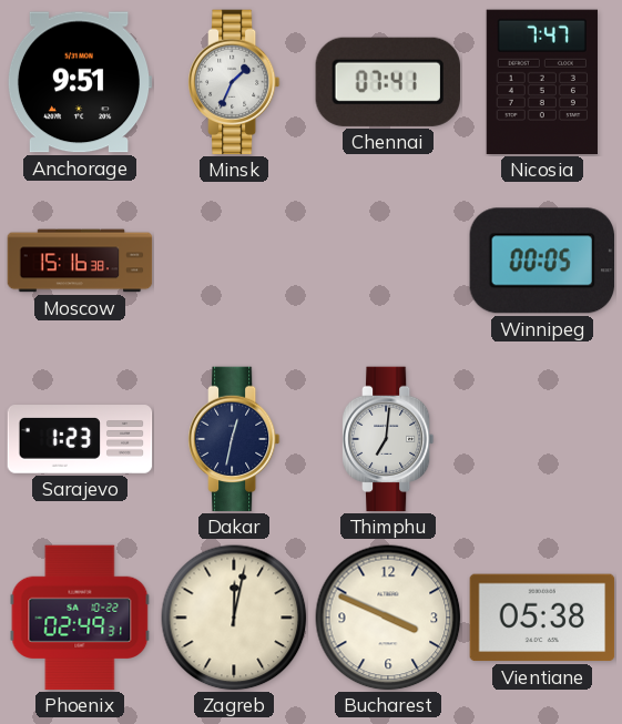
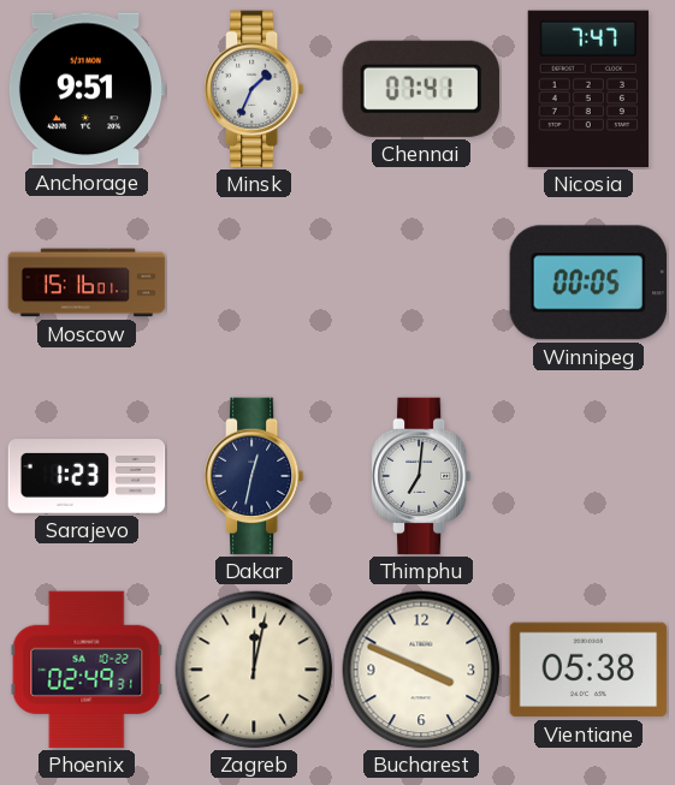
Moscow: 15:16:38 -> 15:16:01
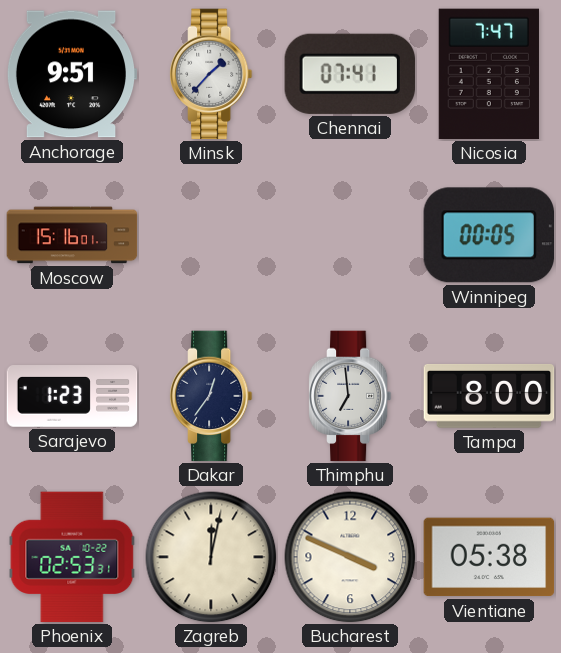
Minsk: 1:34 -> 1:37
Dakar: 12:32 -> 12:36
Thimphu: 7:01 -> 6:59
Tampa: none -> 8:00
Phoenix: 02:49 -> 02:53
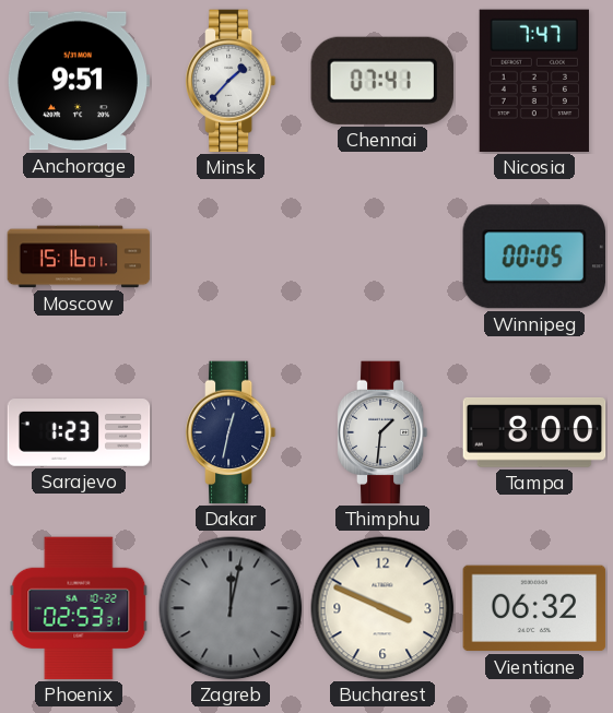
Dakar: 12:36 -> 12:32
Thimphu: 6:59 -> 1:31
Zagreb dial: cream -> grey
Vientiane: 05:38 -> 06:32
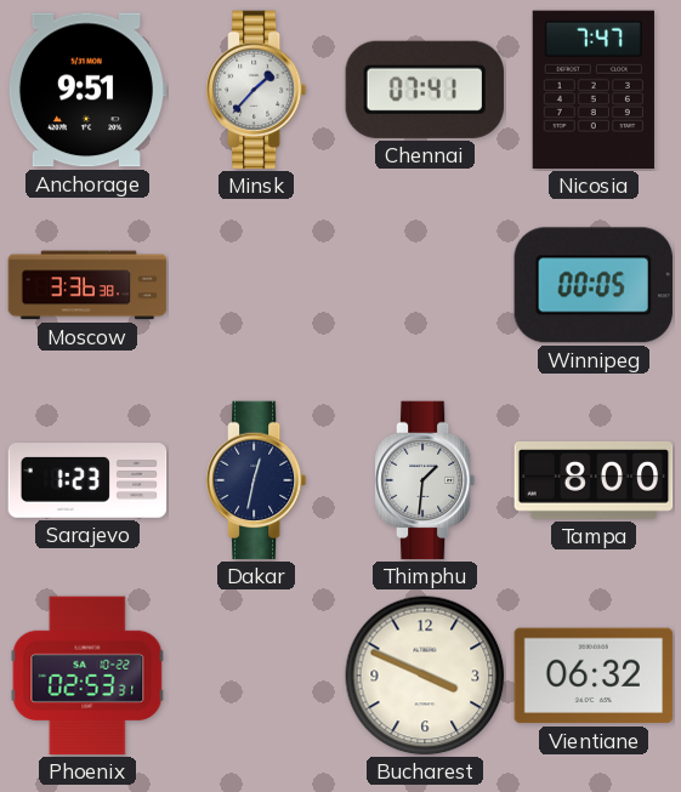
Moscow: 15:16 -> 3:36
Zagreb: 12:02 -> none
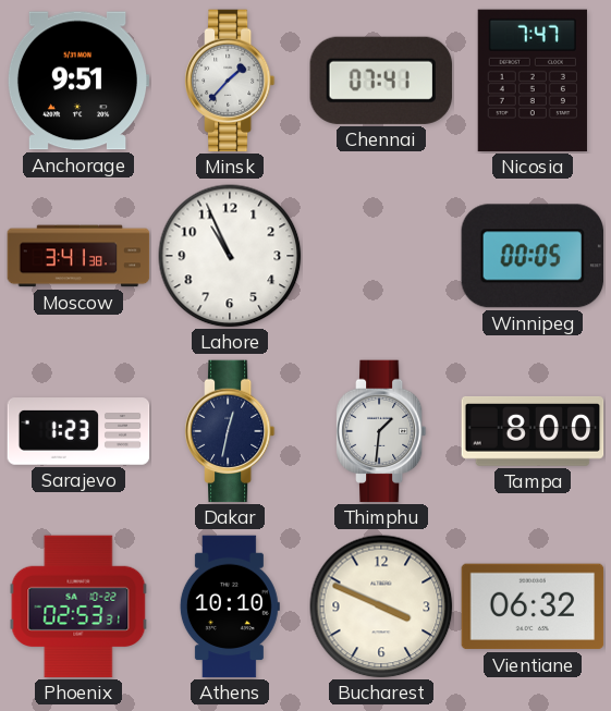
Moscow: 3:36 -> 3:41
Lahore: none -> 10:56
Athens: none -> 10:10
